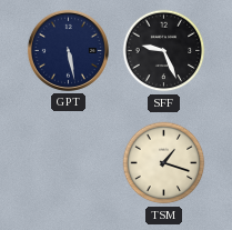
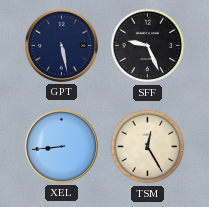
XEL: none -> 8:44
TSM: 1:18 -> 12:25
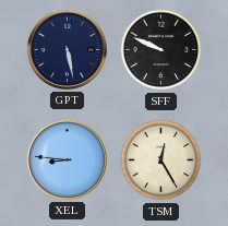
SFF: 9:26 -> 9:49
XEL: 8:44 -> 8:46
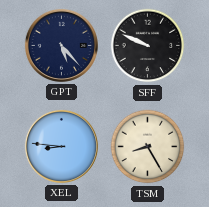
GPT: 5:28 -> 5:23
TSM: 12:25 -> 8:25
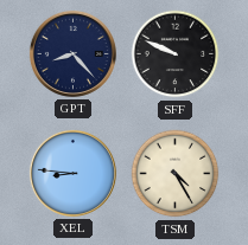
GPT: 5:23 -> 8:23
TSM: 8:25 -> 4:25
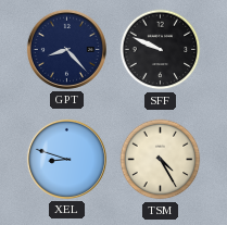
XEL: 8:46 -> 8:48
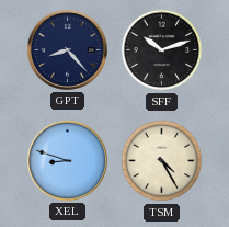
SFF: 9:49 -> 10:12
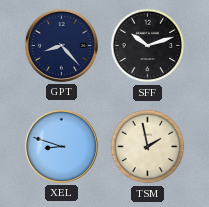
TSM: 4:25 -> 1:58
